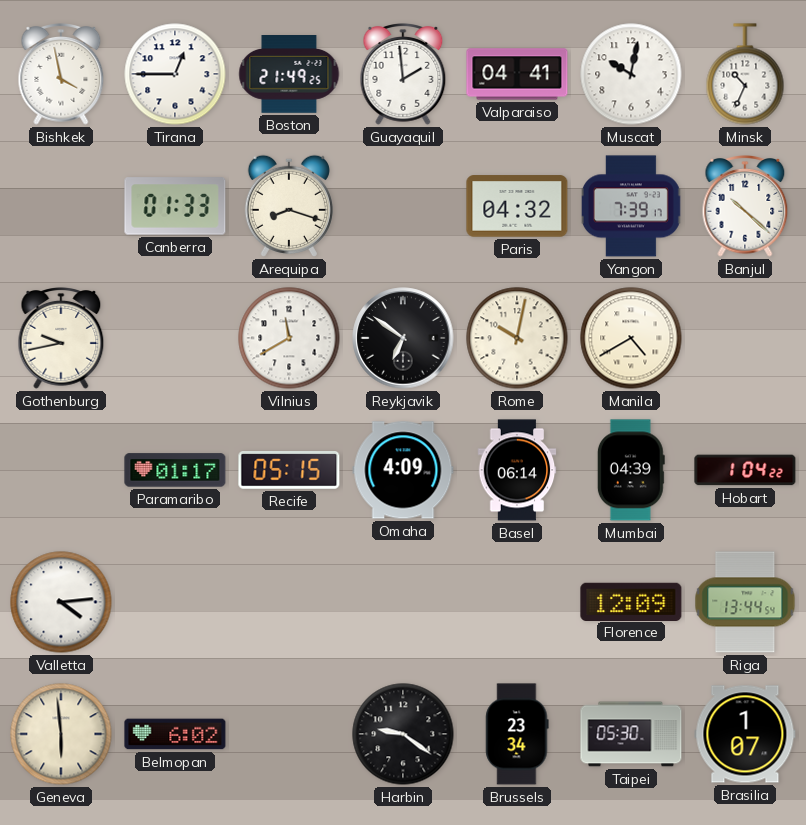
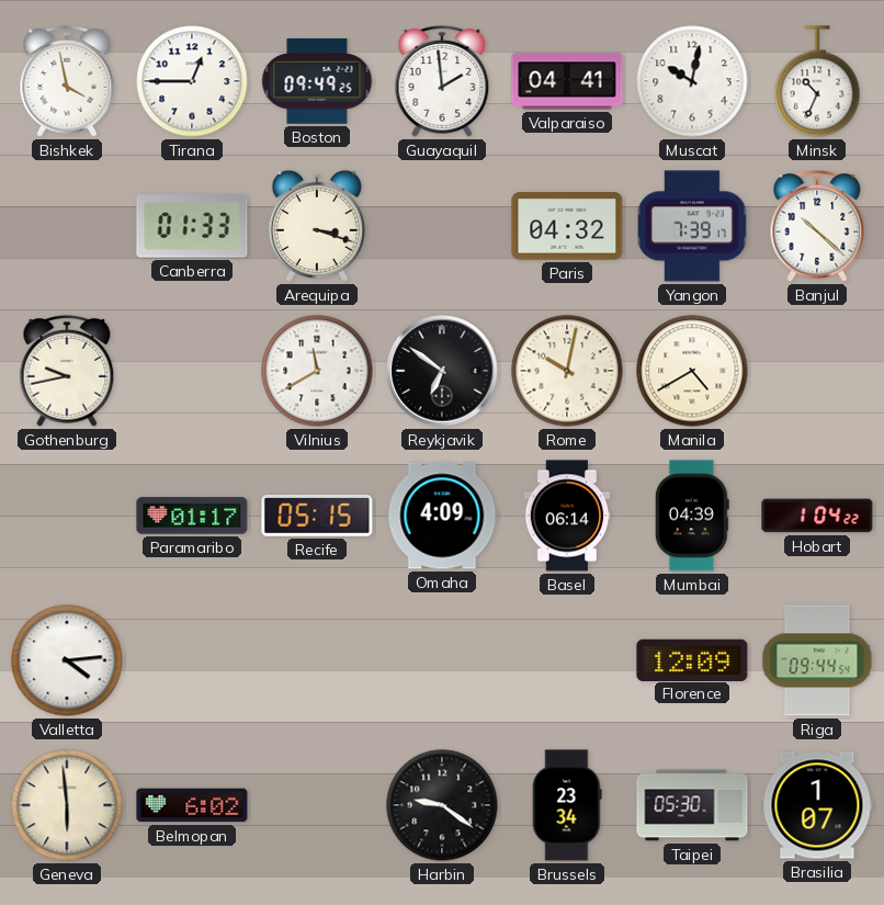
Boston: 21:49 -> 09:49
Arequipa: 8:18 -> 3:18
Riga: 13:44 -> 09:44
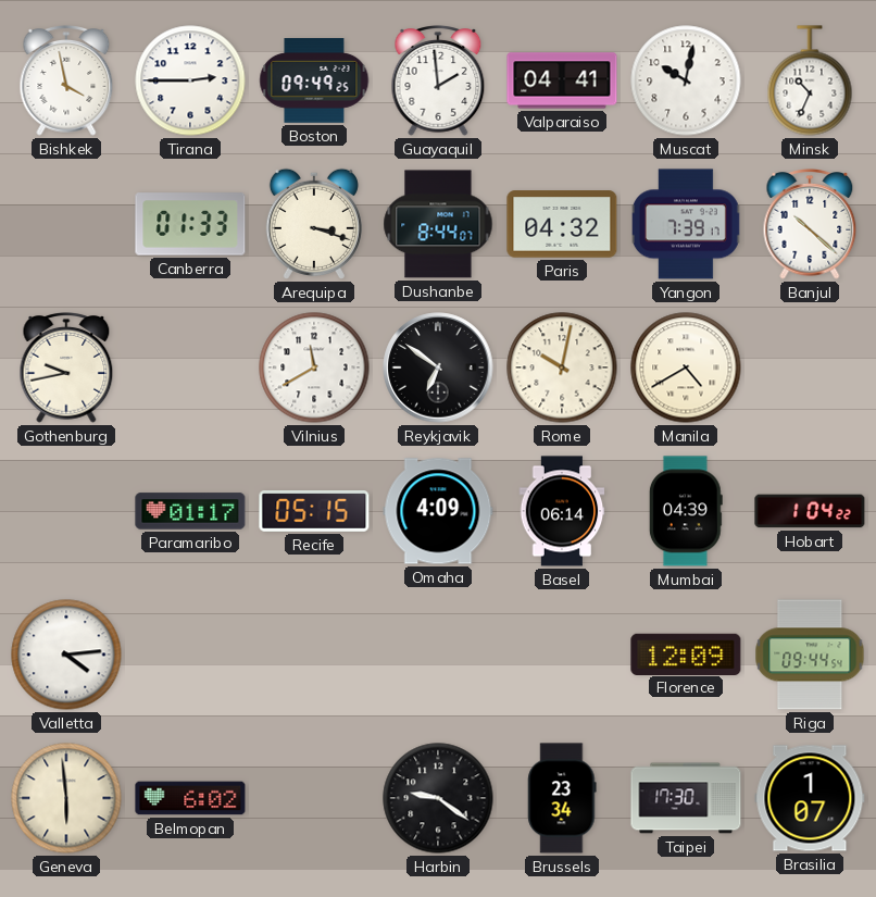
Tirana: 12:45 -> 2:45
Dushanbe: none -> 8:44
Taipei: 05:30 -> 17:30
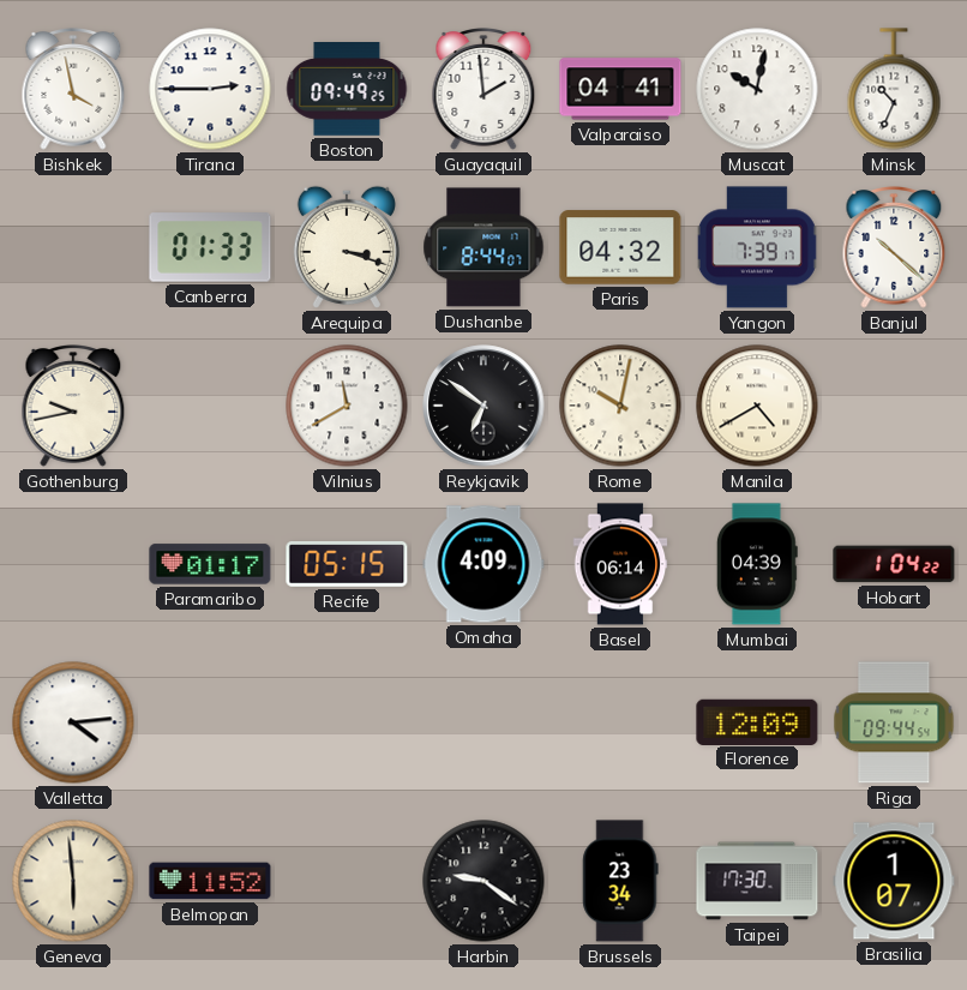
Belmopan: 6:02 -> 11:52
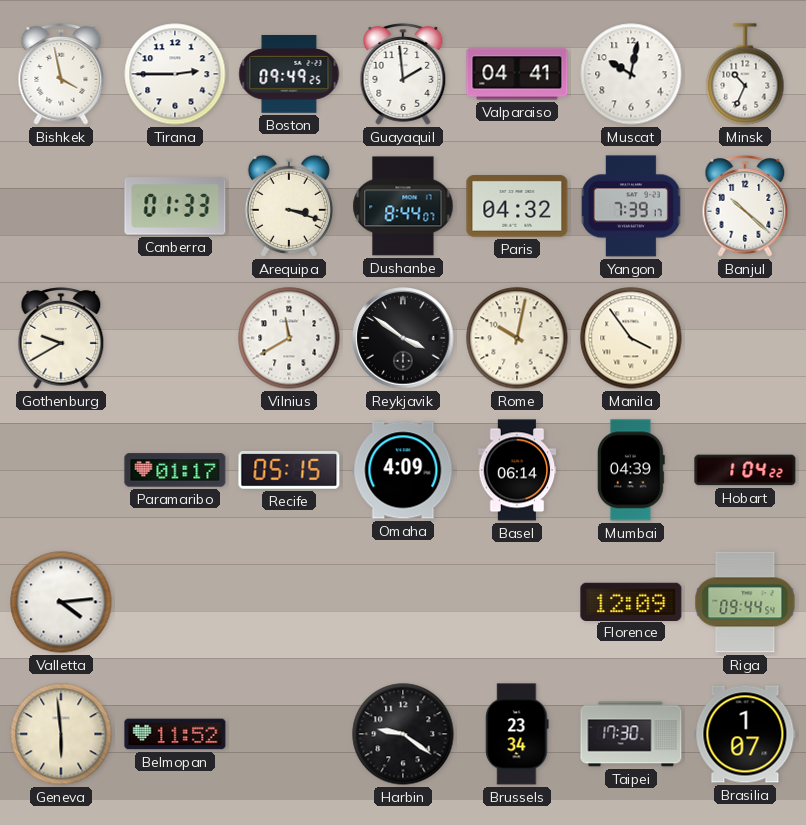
Gothenburg: 9:43 -> 9:40
Reykjavik: 6:51 -> 3:51
Manila: 4:40 -> 3:54
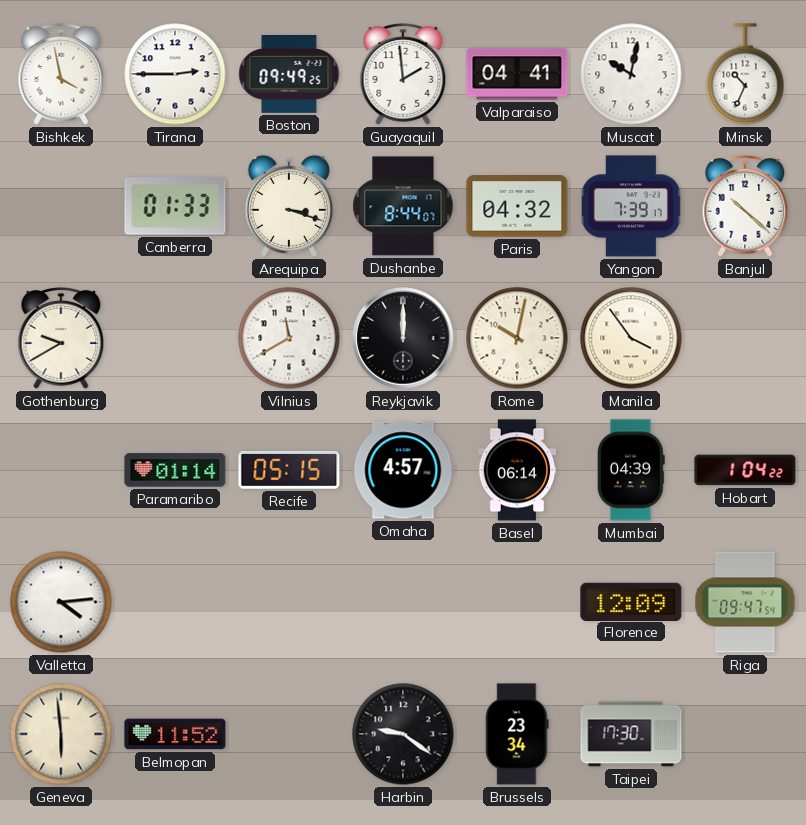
Reykjavik: 3:51 -> 12:00
Paramaribo: 01:17 -> 01:14
Omaha: 4:09 -> 4:57
Riga: 09:44 -> 09:47
Brasilia: 1:07 -> none
